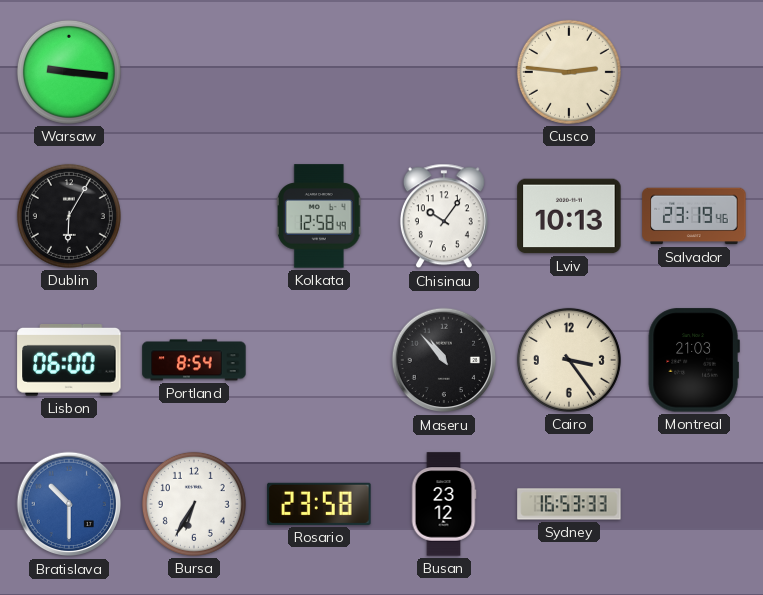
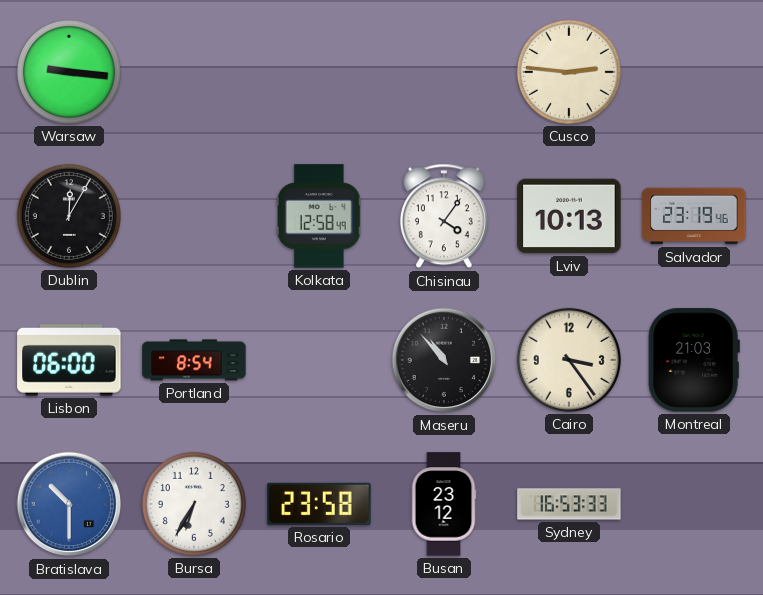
Dublin: 6:05 -> 12:05
Chisinau: 10:06 -> 4:06
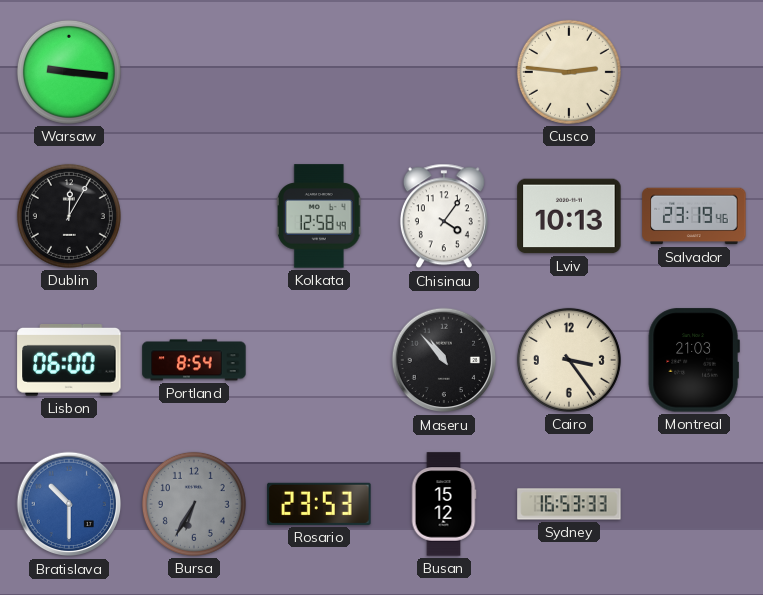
Bursa dial: white -> grey
Rosario: 23:58 -> 23:53
Busan: 23:12 -> 15:12
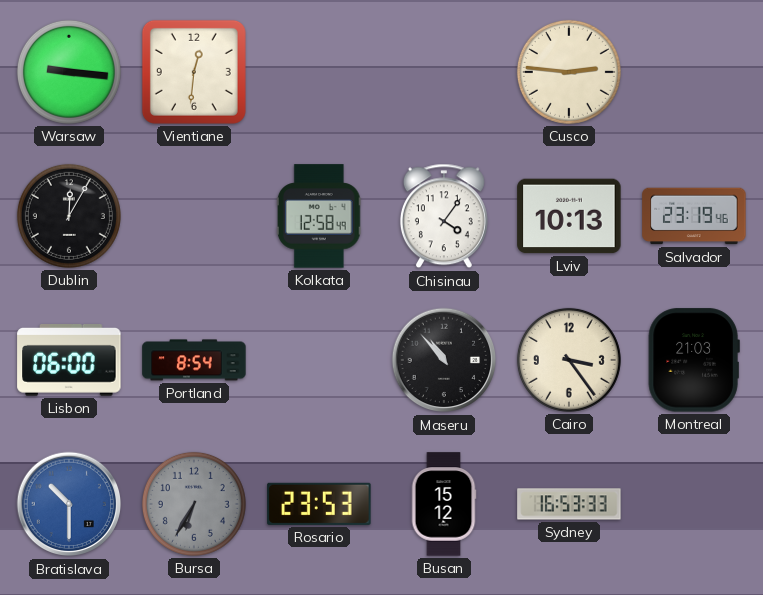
Vientiane: none -> 12:31
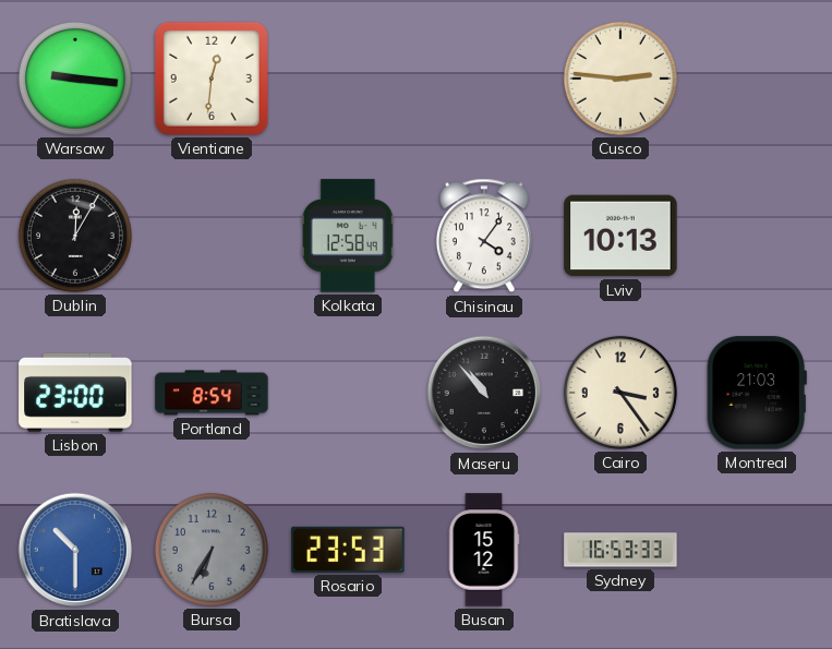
Salvador: 23:19 -> none
Lisbon: 06:00 -> 23:00
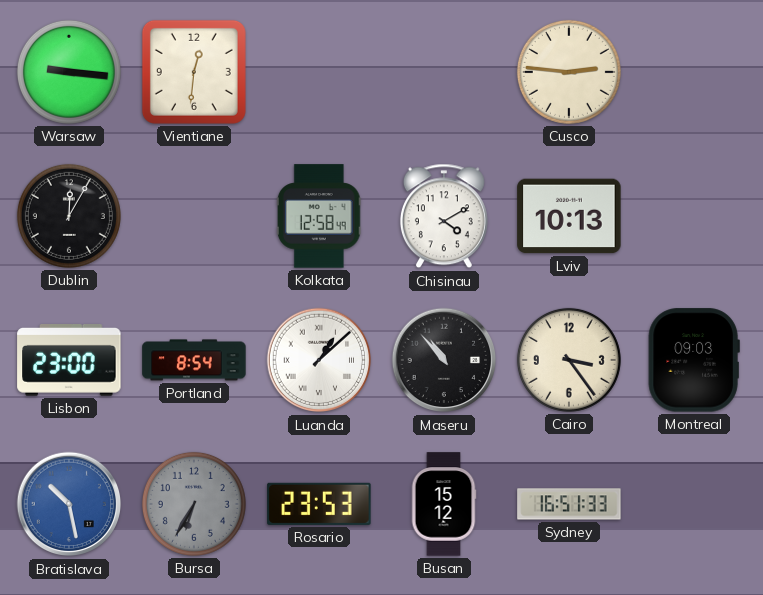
Chisinau: 4:06 -> 4:10
Luanda: none -> 1:08
Montreal: 21:03 -> 09:03
Bratislava: 10:30 -> 10:28
Sydney: 16:53 -> 16:51
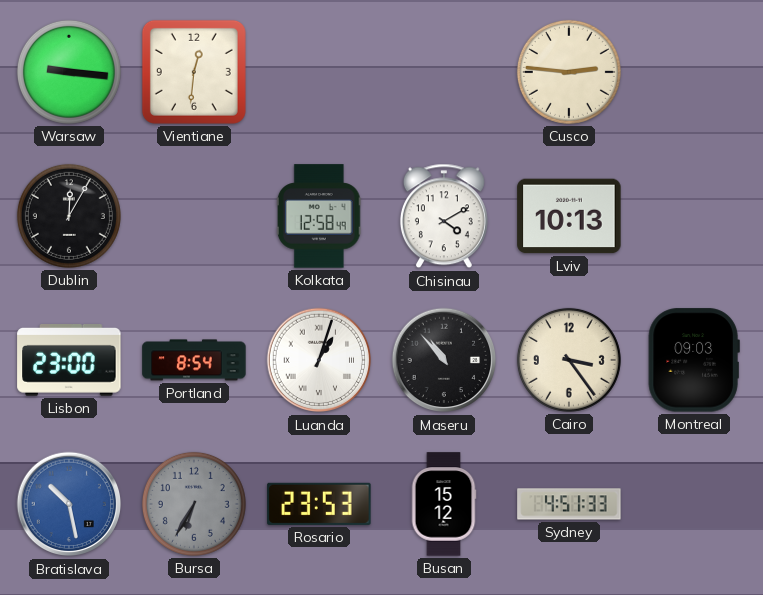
Luanda: 1:08 -> 1:03
Sydney: 16:51 -> 4:51
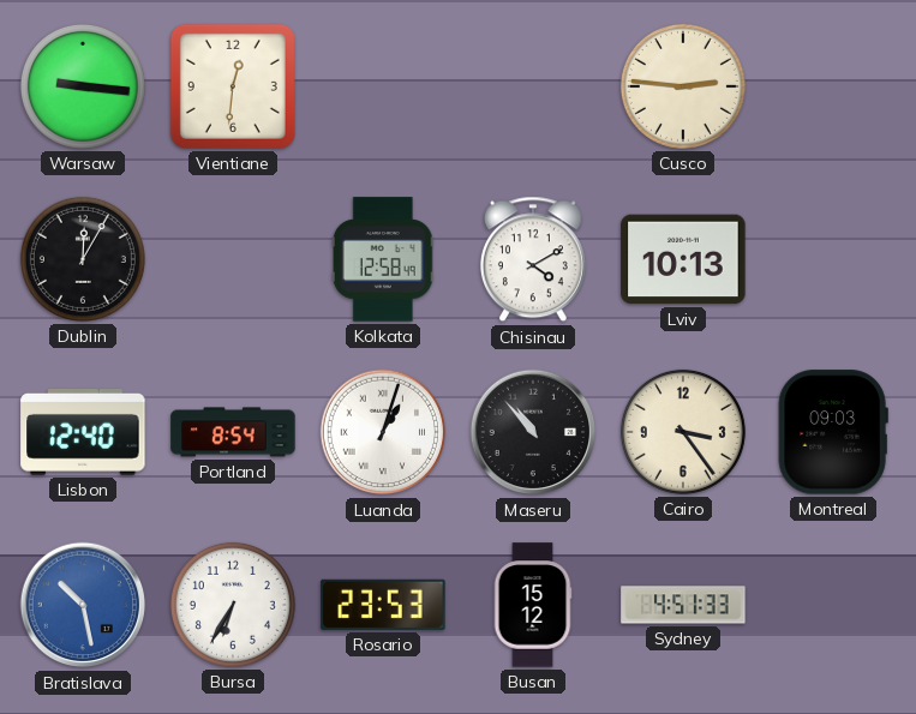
Lisbon: 23:00 -> 12:40
Bursa dial: grey -> white
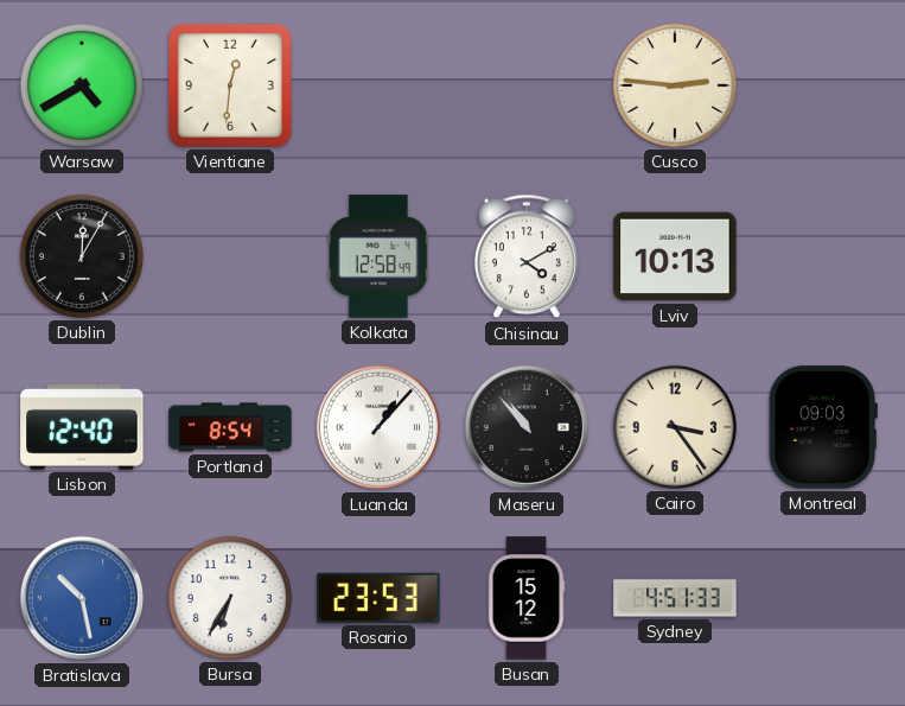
Warsaw: 9:16 -> 4:40
Luanda: 1:03 -> 1:07
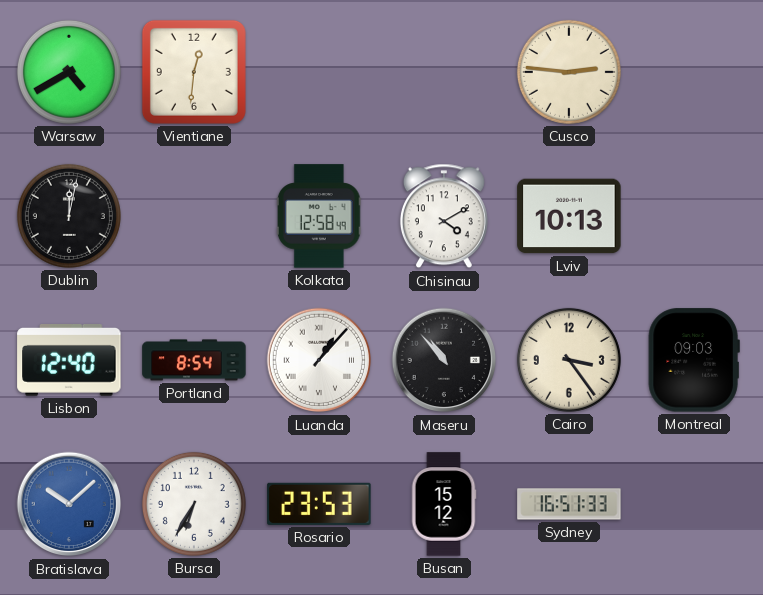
Dublin: 12:05 -> 12:02
Bratislava: 10:28 -> 10:08
Sydney: 4:51 -> 16:51
